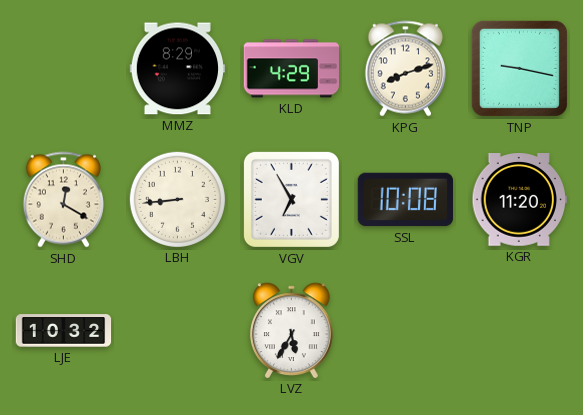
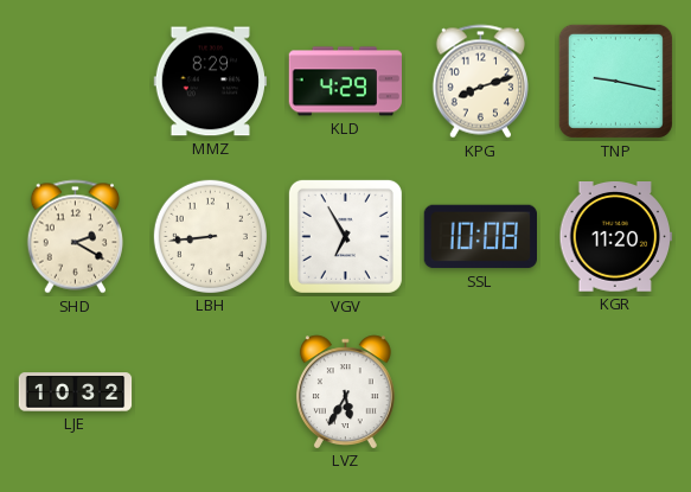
SHD: 12:20 -> 2:20
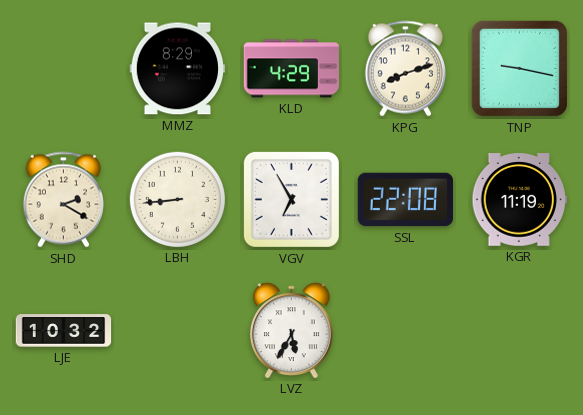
SSL: 10:08 -> 22:08
KGR: 11:20 -> 11:19
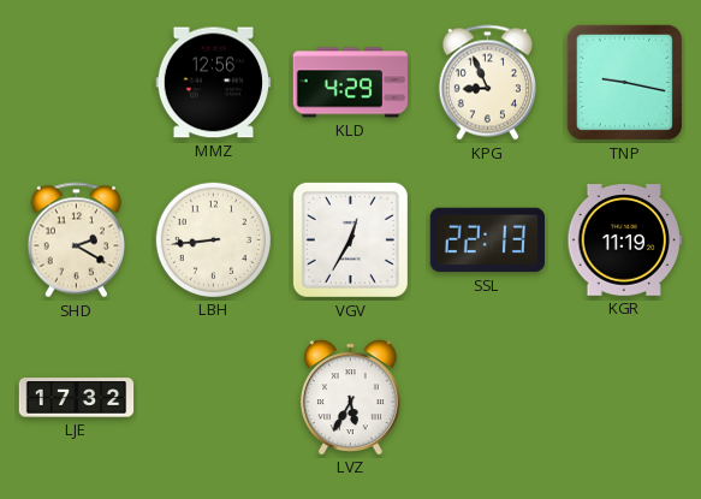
MMZ: 8:29 -> 12:56
KPG: 8:12 -> 8:56
VGV: 6:55 -> 12:35
SSL: 22:08 -> 22:13
LJE: 10:32 -> 17:32
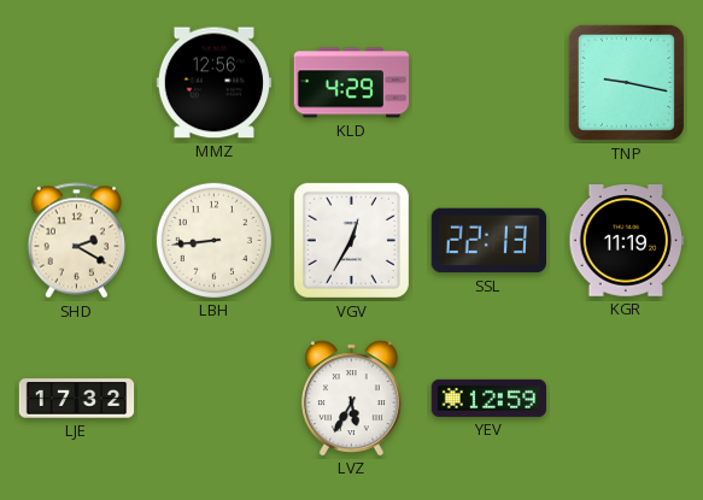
KPG: 8:56 -> none
YEV: none -> 12:59
